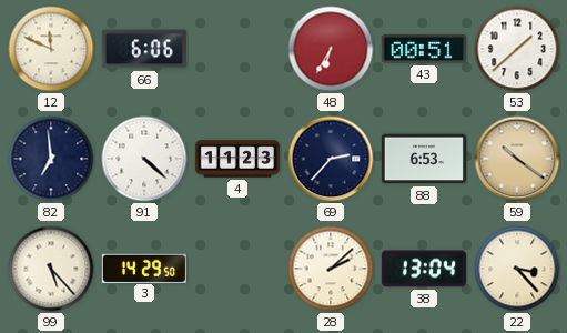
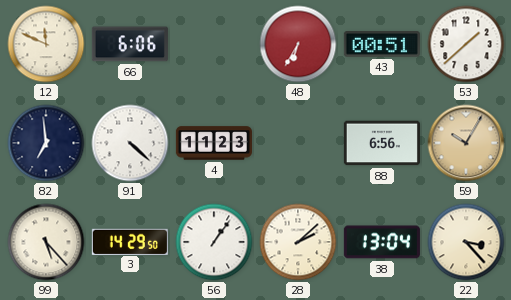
69: 2:37 -> none
88: 6:53 -> 6:56
59: 10:21 -> 10:05
56: none -> 1:06
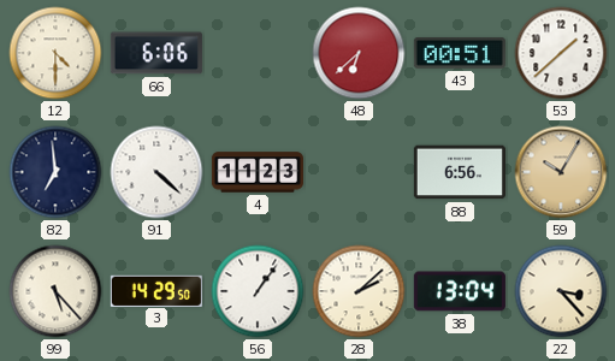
12: 11:49 -> 4:30
48: 6:35 -> 6:38
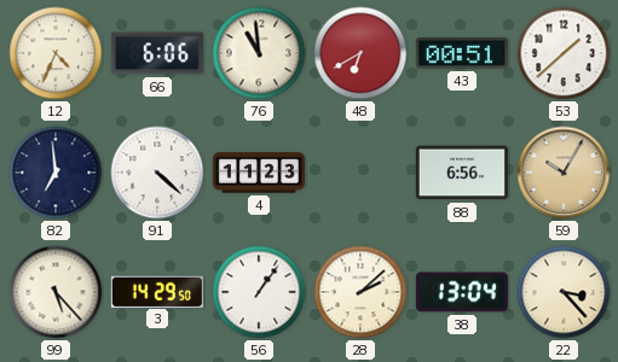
12: 4:30 -> 4:34
76: none -> 10:59
48: 6:38 -> 6:40
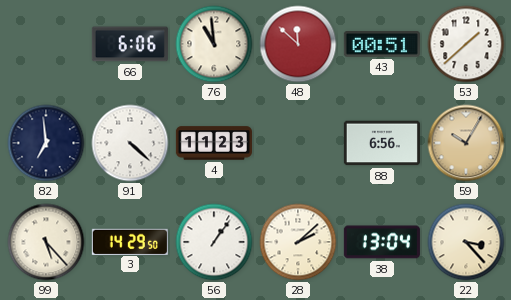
12: 4:34 -> none
48: 6:40 -> 11:52
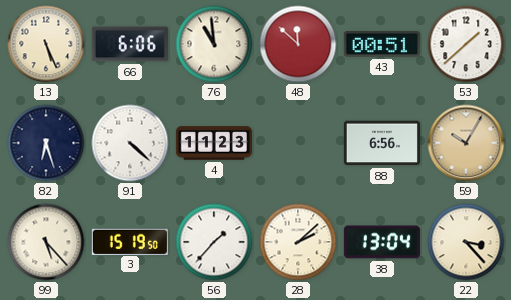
13: none -> 5:26
82: 6:59 -> 6:27
3: 14:29 -> 15:19
56: 1:06 -> 1:37
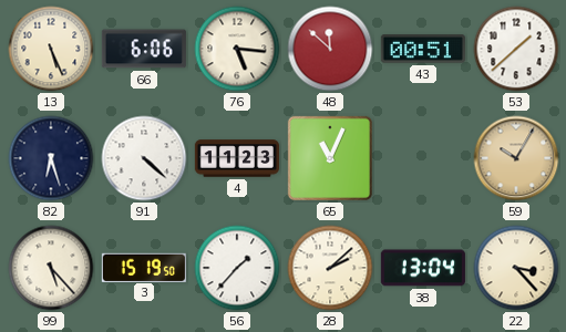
76: 10:59 -> 5:16
65: none -> 11:04
88: 6:56 -> none
